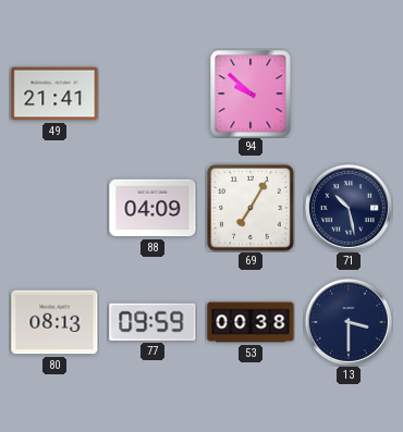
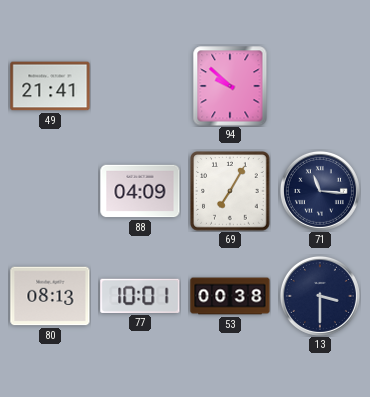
71: 10:28 -> 11:16
77: 09:59 -> 10:01
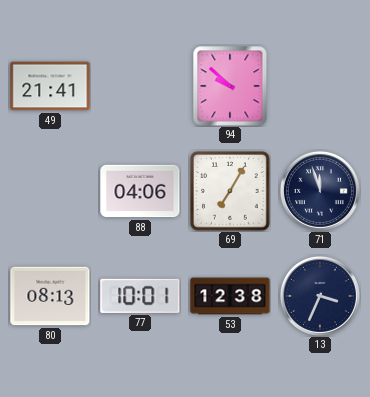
88: 04:09 -> 04:06
71: 11:16 -> 11:57
53: 00:38 -> 12:38
13: 3:30 -> 3:34
